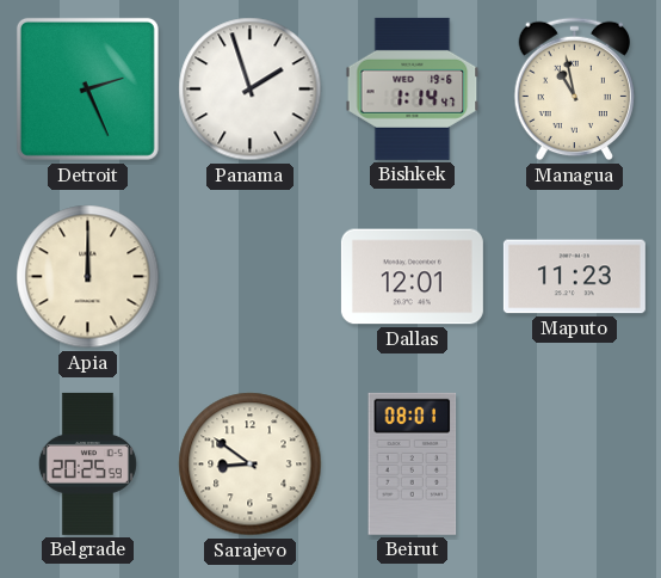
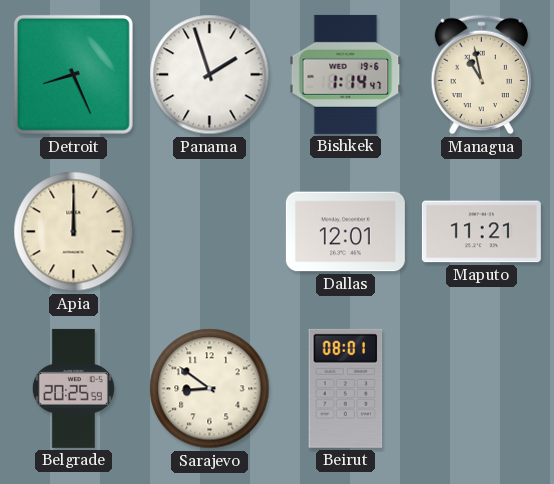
Detroit: 2:26 -> 8:26
Maputo: 11:23 -> 11:21
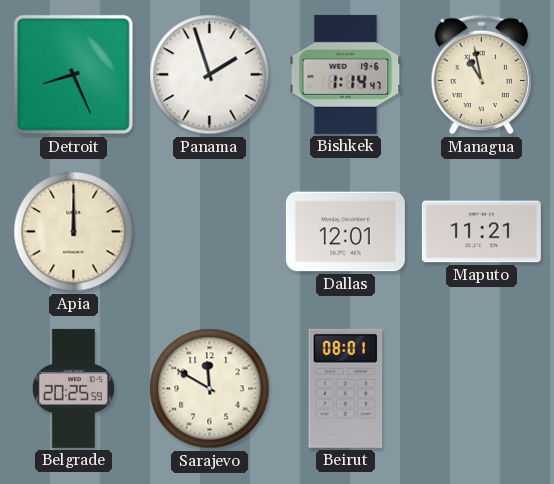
Sarajevo: 8:51 -> 11:50
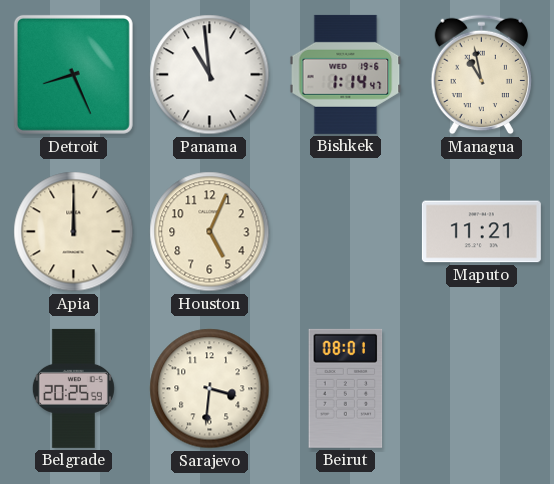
Panama: 1:57 -> 10:59
Houston: none -> 5:04
Dallas: 12:01 -> none
Sarajevo: 11:50 -> 3:31
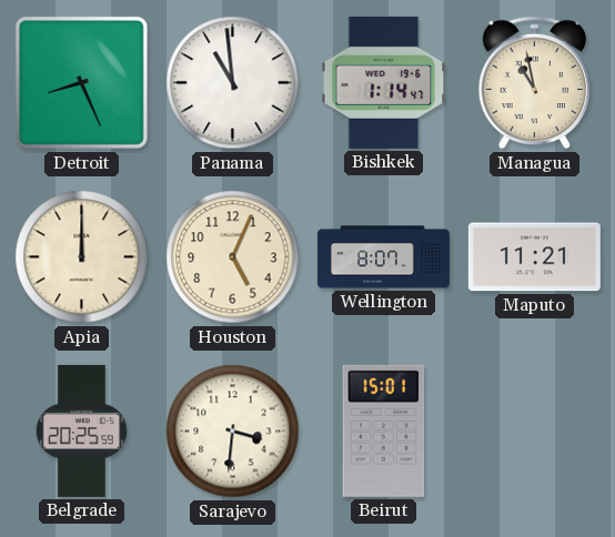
Wellington: none -> 8:07
Beirut: 08:01 -> 15:01
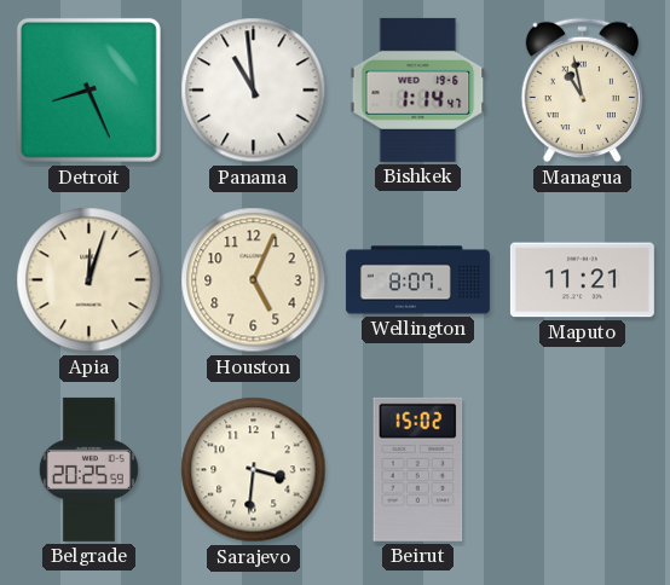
Apia: 12:00 -> 12:03
Beirut: 15:01 -> 15:02
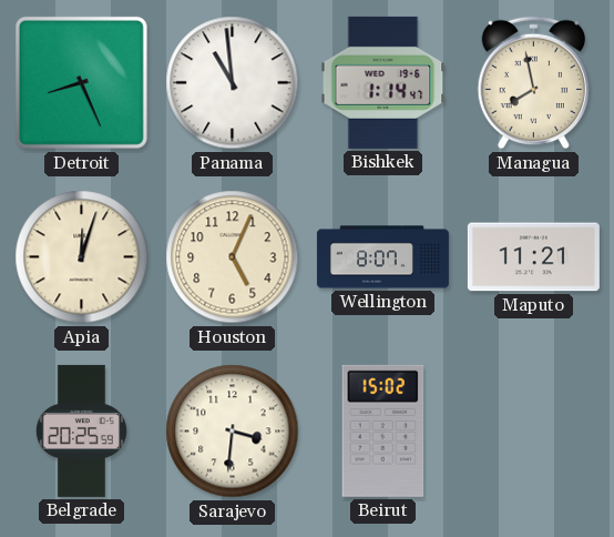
Managua: 10:58 -> 7:58
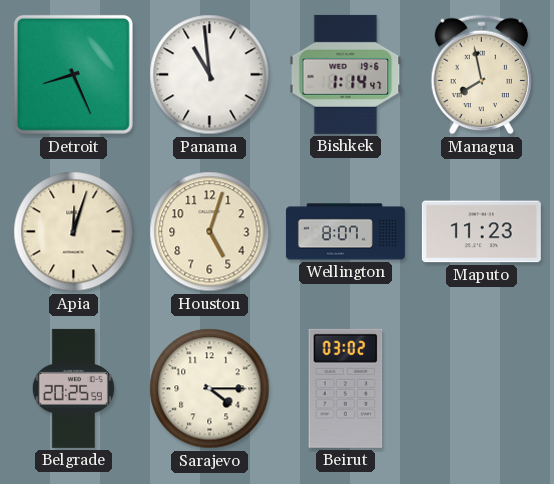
Houston: 5:04 -> 5:03
Maputo: 11:21 -> 11:23
Sarajevo: 3:31 -> 4:15
Beirut: 15:02 -> 03:02
